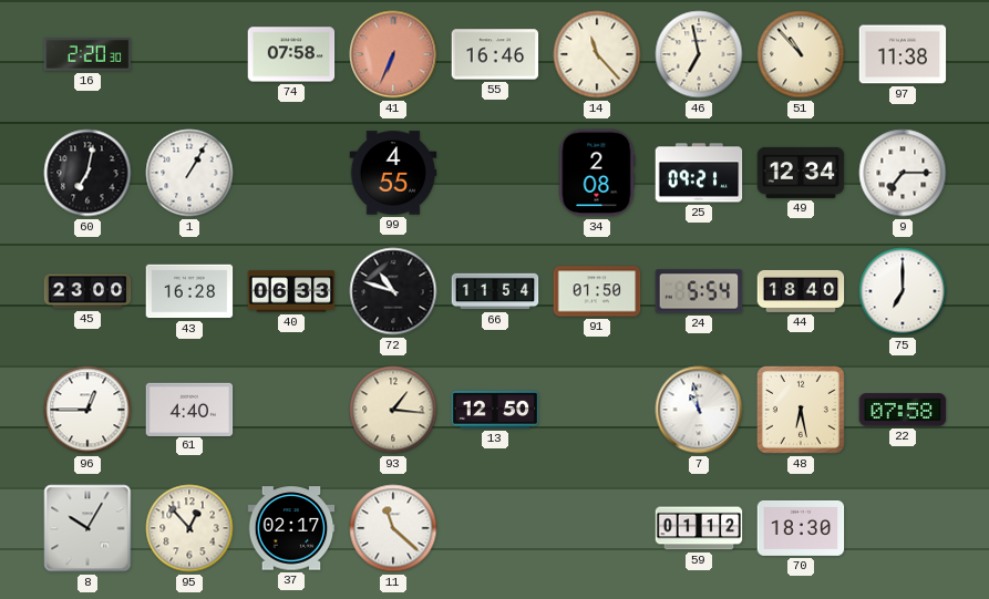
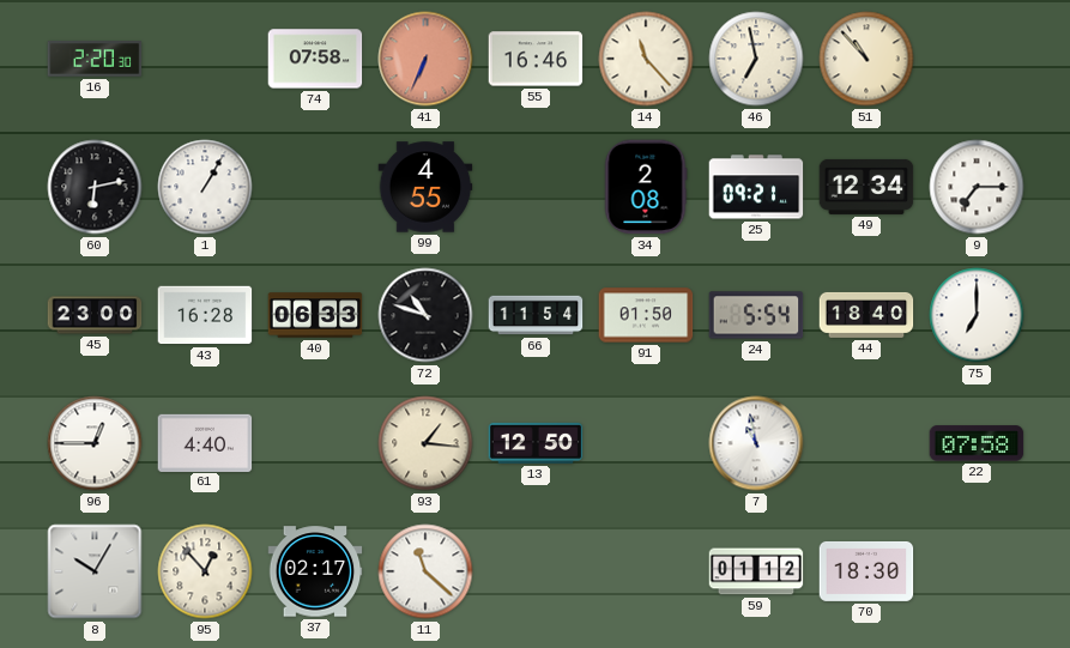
97: 11:38 -> none
60: 7:02 -> 6:13
48: 6:28 -> none
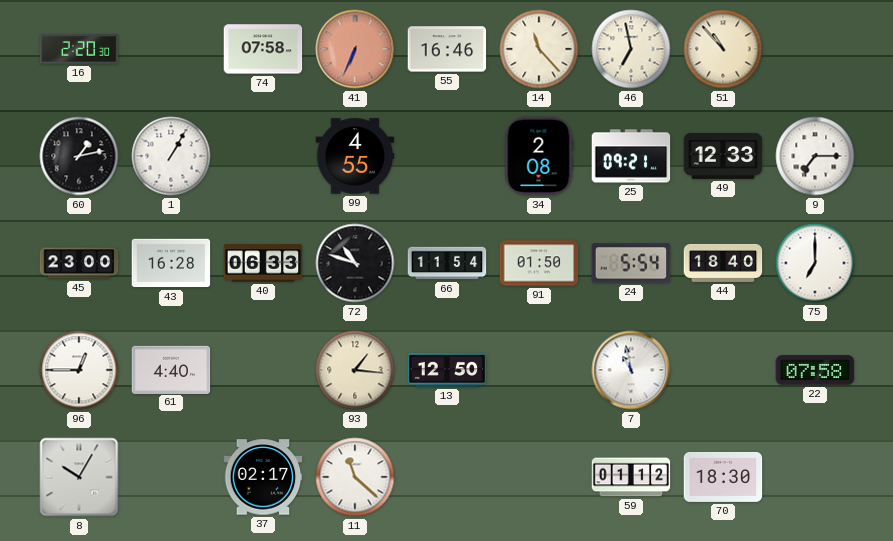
60: 6:13 -> 1:13
49: 12:34 -> 12:33
95: 12:53 -> none
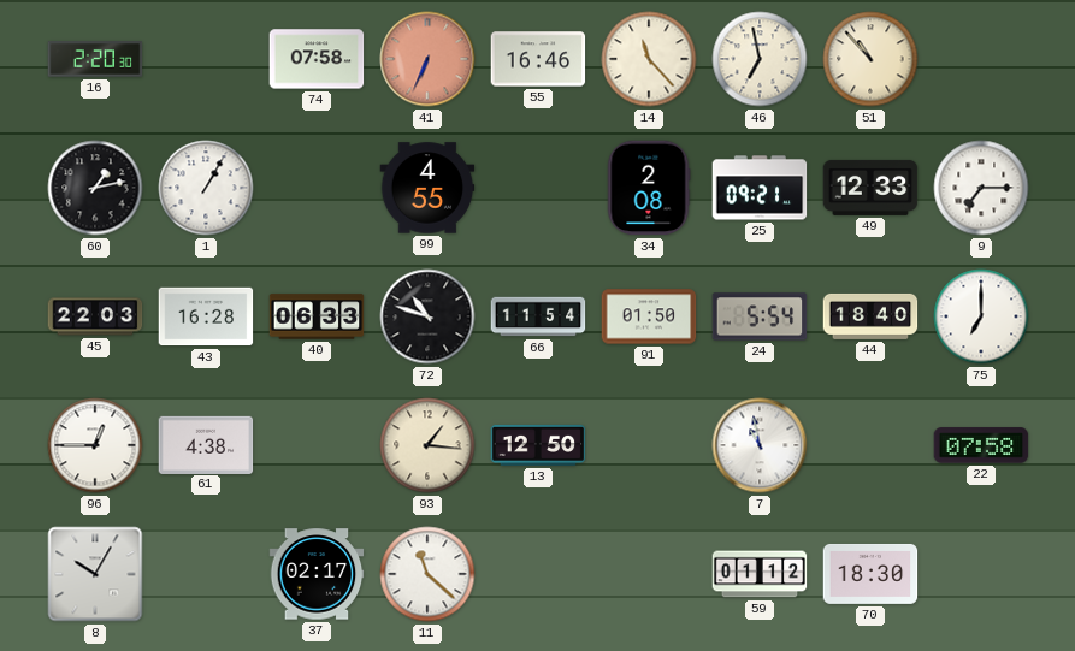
45: 23:00 -> 22:03
61: 4:40 -> 4:38
